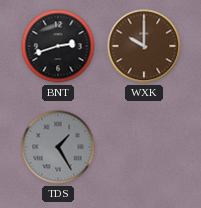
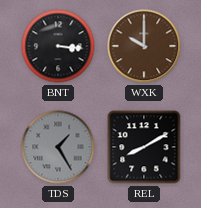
BNT: 2:42 -> 3:16
REL: none -> 8:10
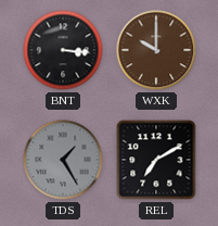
REL: 8:10 -> 7:10
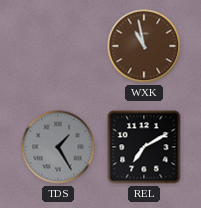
BNT: 3:16 -> none
WXK: 10:00 -> 10:58
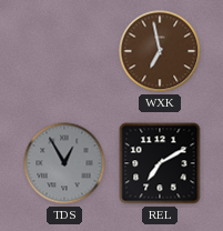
WXK: 10:58 -> 6:58
TDS: 1:25 -> 12:55
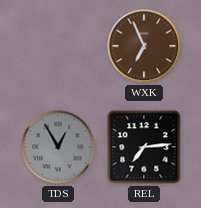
WXK: 6:58 -> 6:56
REL: 7:10 -> 7:14
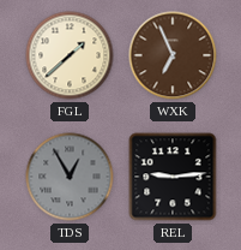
FGL: none -> 1:38
REL: 7:14 -> 9:14
